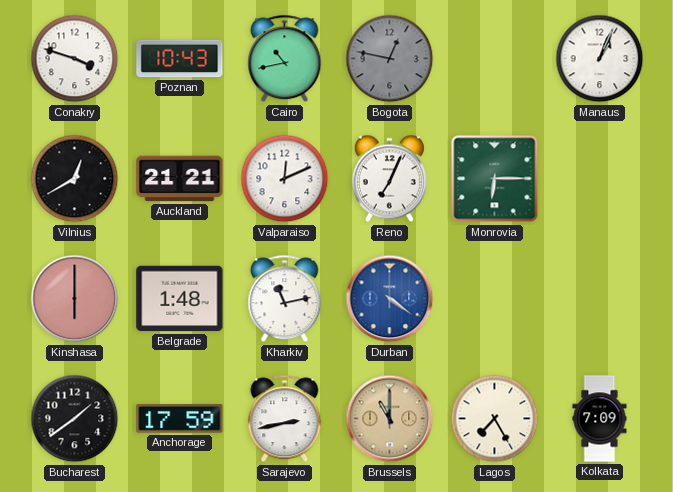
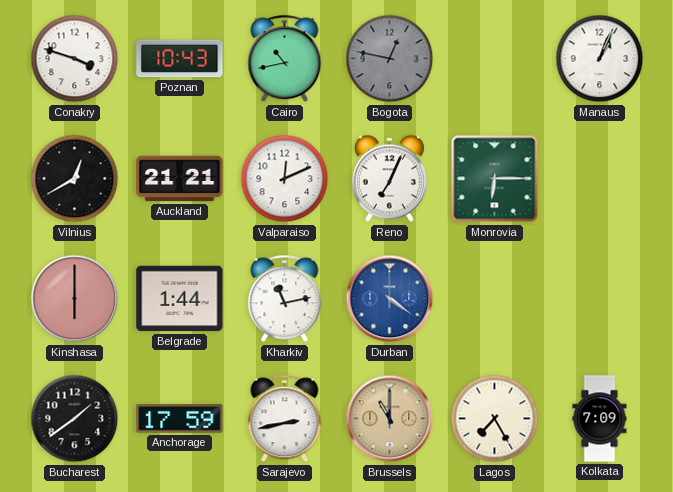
Belgrade: 1:48 -> 1:44
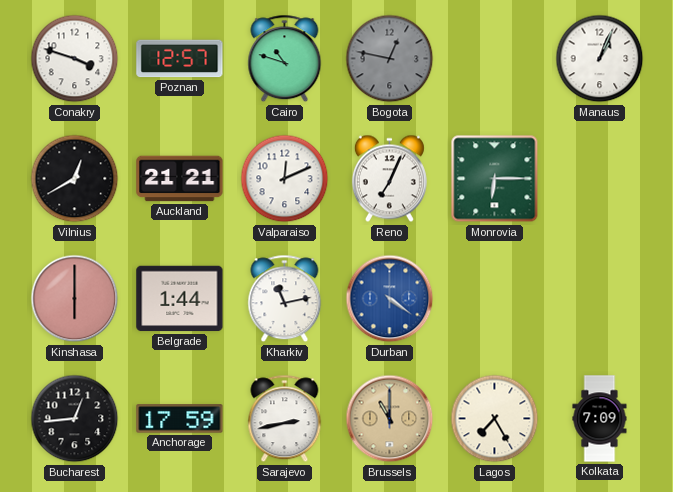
Poznan: 10:43 -> 12:57
Cairo: 10:43 -> 10:48
Bucharest: 1:39 -> 12:44
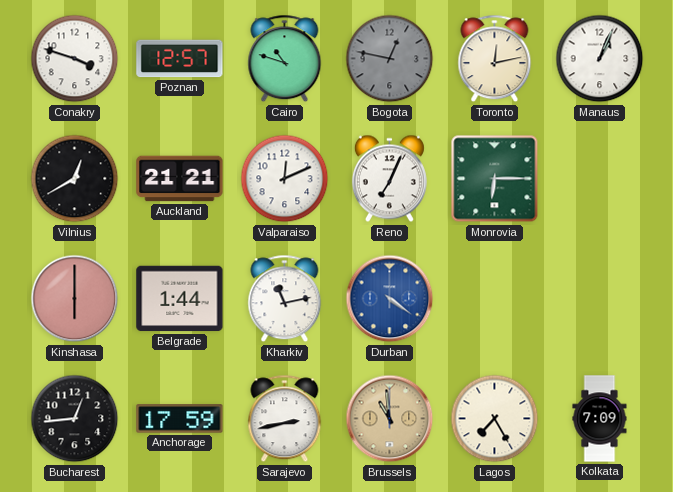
Toronto: none -> 12:13
Brussels: 11:00 -> 10:59
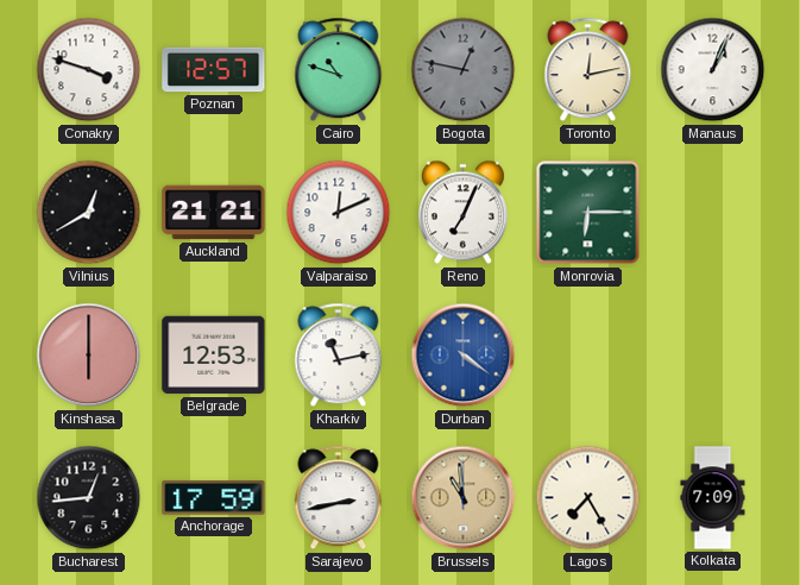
Belgrade: 1:44 -> 12:53
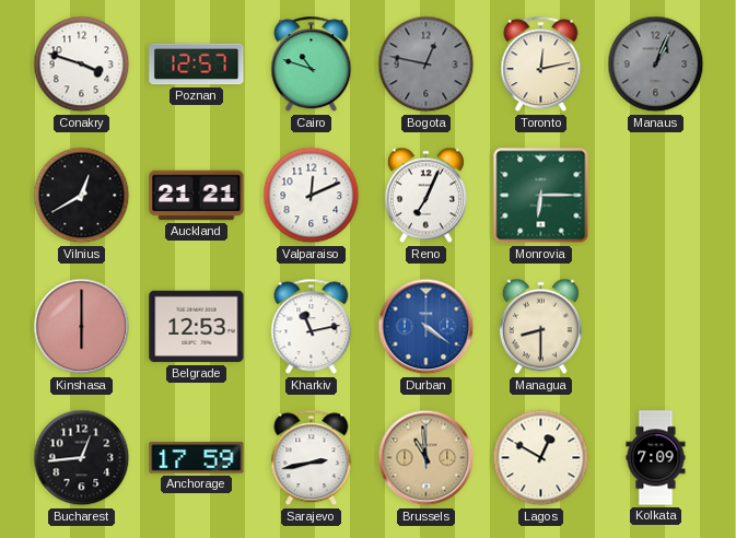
Manaus dial: white -> grey
Managua: none -> 8:30
Lagos: 7:25 -> 12:50
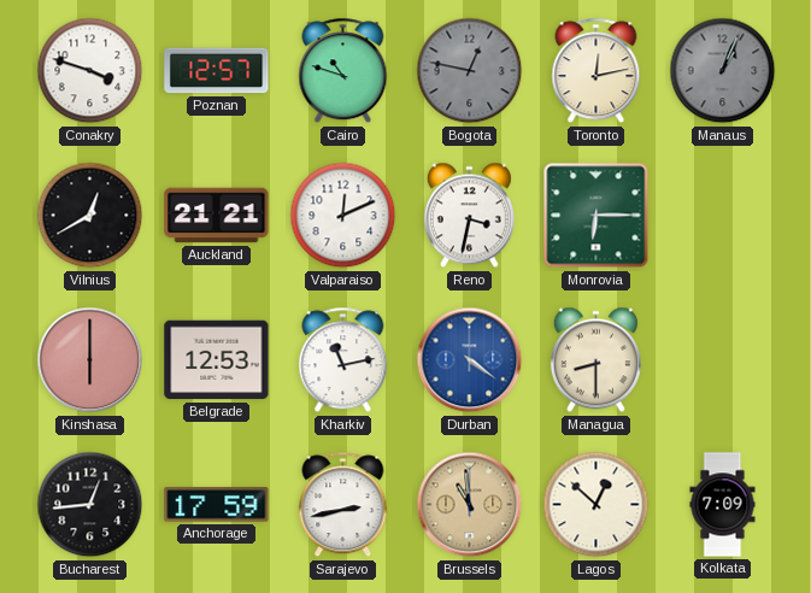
Reno: 7:04 -> 3:32
Lagos: 12:50 -> 12:52
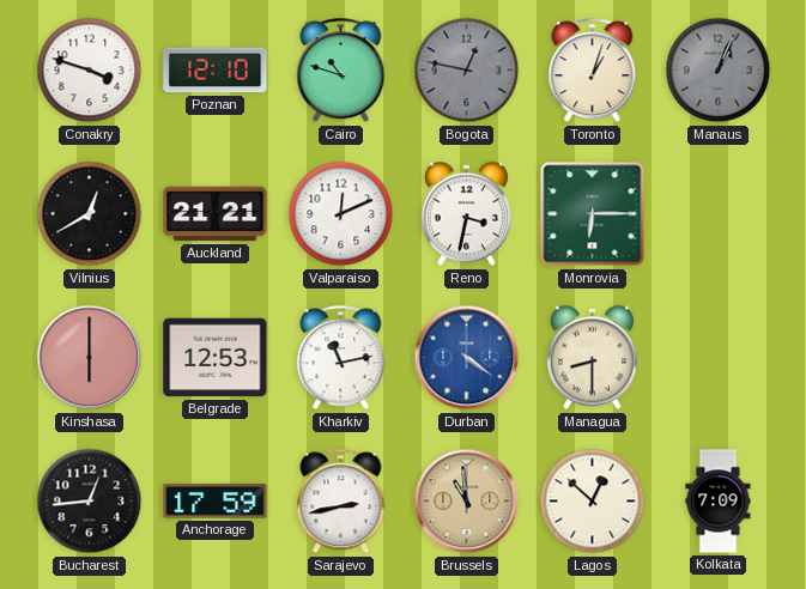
Poznan: 12:57 -> 12:10
Toronto: 12:13 -> 1:03
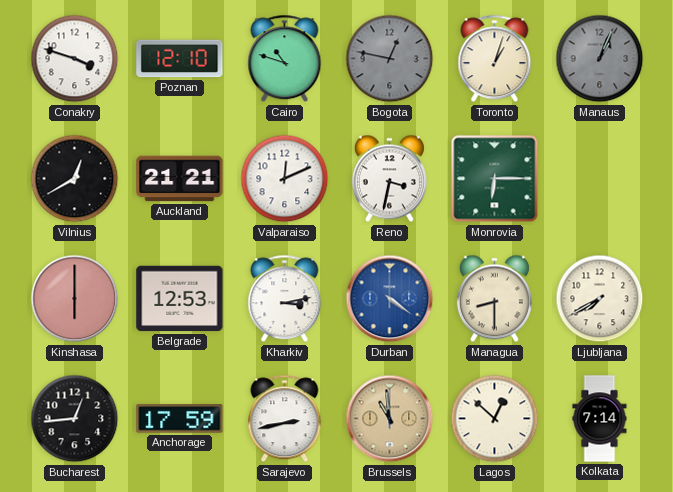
Kharkiv: 11:13 -> 3:13
Ljubljana: none -> 7:40
Kolkata: 7:09 -> 7:14
